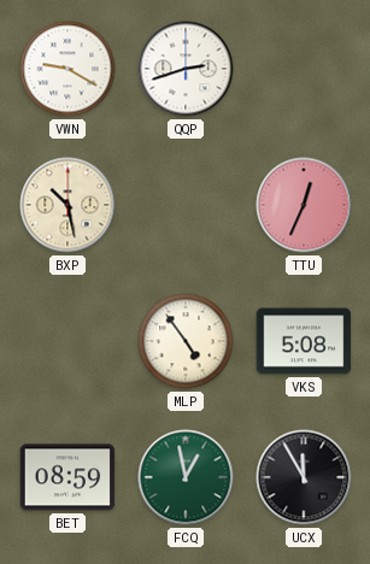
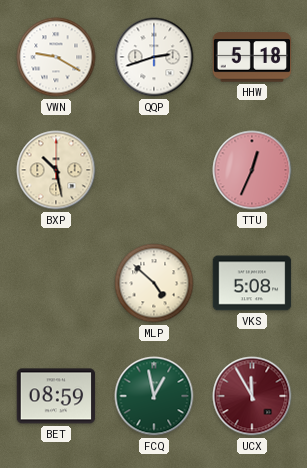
HHW: none -> 5:18
MLP: 4:54 -> 4:52
UCX dial: black -> burgundy
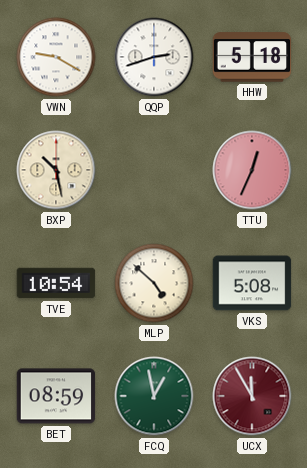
TVE: none -> 10:54
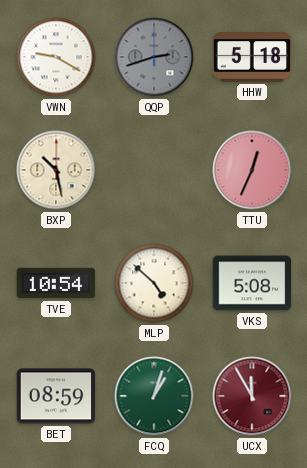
QQP dial: white -> grey
FCQ: 12:58 -> 1:03
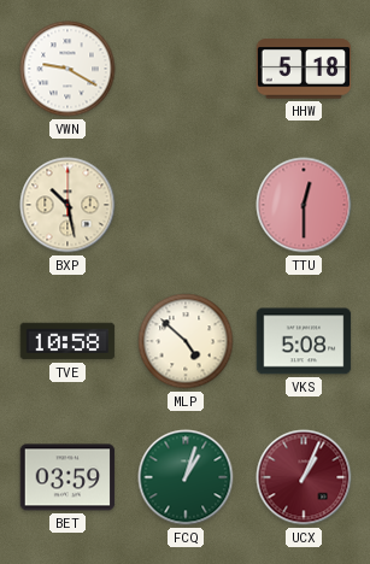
QQP: 2:42 -> none
TTU: 12:34 -> 12:30
TVE: 10:54 -> 10:58
BET: 08:59 -> 03:59
UCX: 11:55 -> 1:04
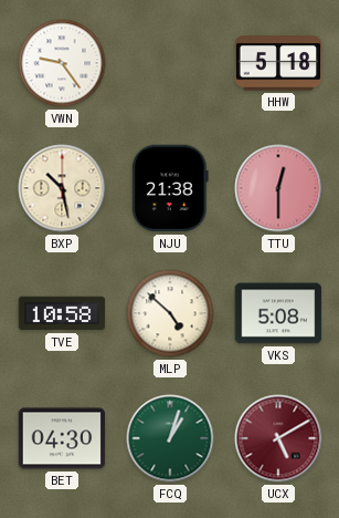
VWN: 9:20 -> 9:24
NJU: none -> 21:38
BET: 03:59 -> 04:30
UCX: 1:04 -> 5:10
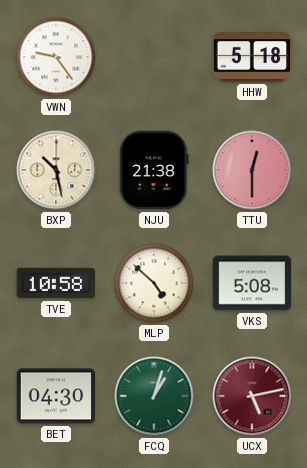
UCX: 5:10 -> 5:13
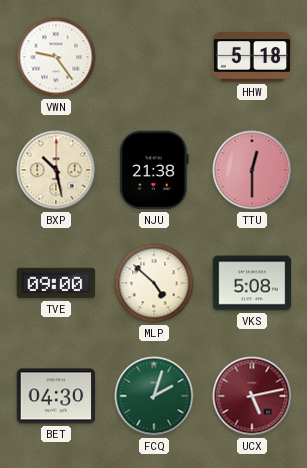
TVE: 10:58 -> 09:00
FCQ: 1:03 -> 2:03
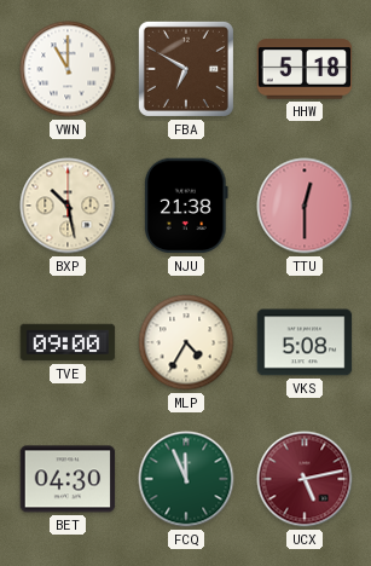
VWN: 9:24 -> 11:00
FBA: none -> 6:50
MLP: 4:52 -> 4:35
FCQ: 2:03 -> 11:56
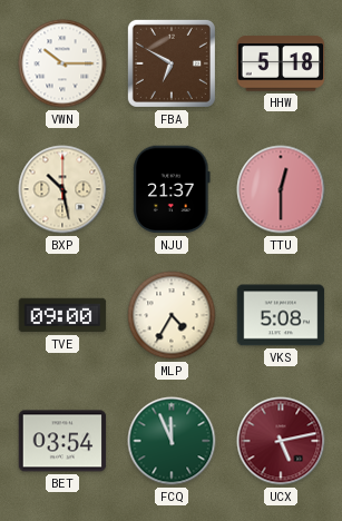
VWN: 11:00 -> 10:15
NJU: 21:38 -> 21:37
BET: 04:30 -> 03:54
